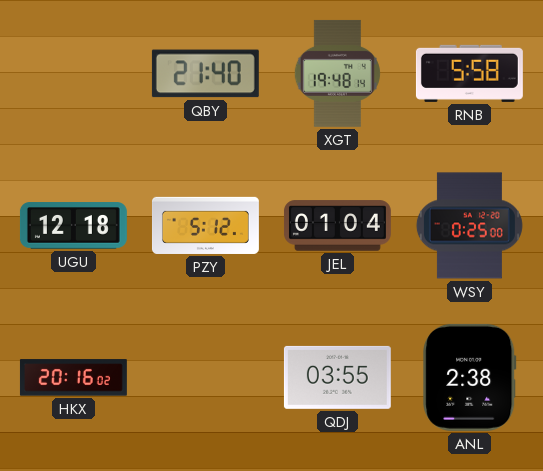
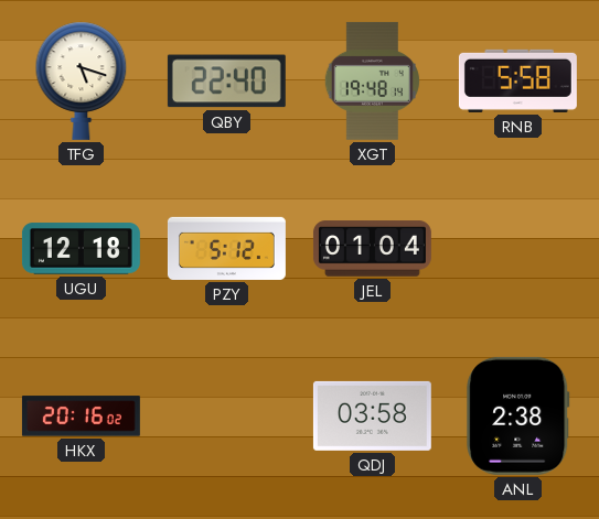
TFG: none -> 5:18
QBY: 21:40 -> 22:40
WSY: 0:25 -> none
QDJ: 03:55 -> 03:58
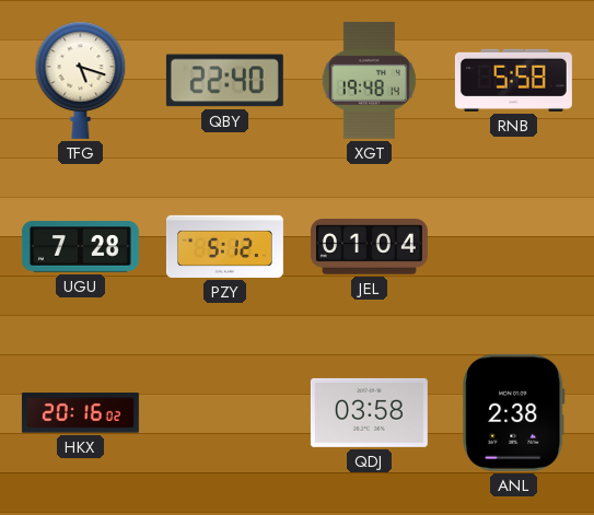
UGU: 12:18 -> 7:28
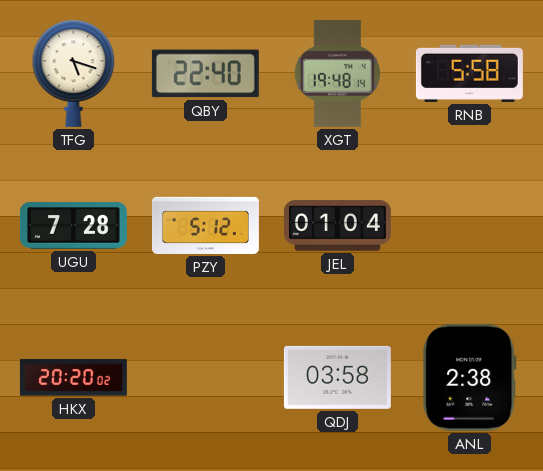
HKX: 20:16 -> 20:20
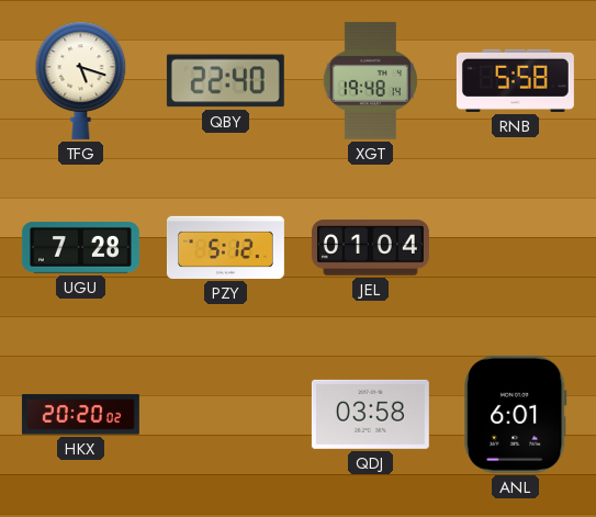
ANL: 2:38 -> 6:01
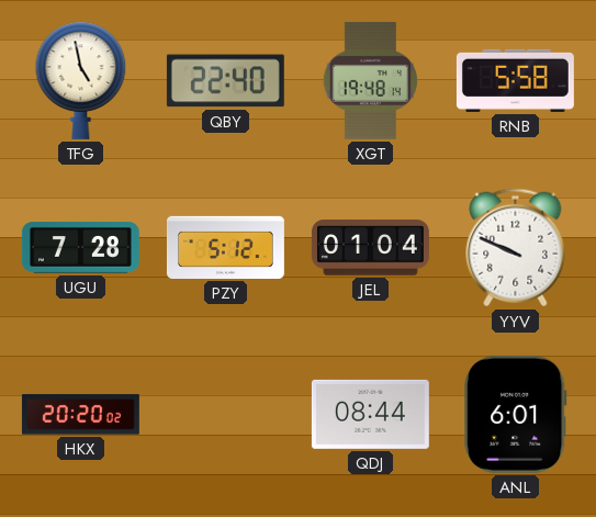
TFG: 5:18 -> 4:58
YYV: none -> 9:49
QDJ: 03:58 -> 08:44
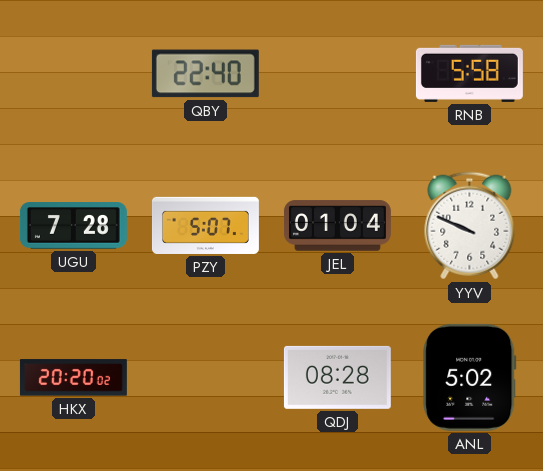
TFG: 4:58 -> none
XGT: 19:48 -> none
PZY: 5:12 -> 5:07
QDJ: 08:44 -> 08:28
ANL: 6:01 -> 5:02
